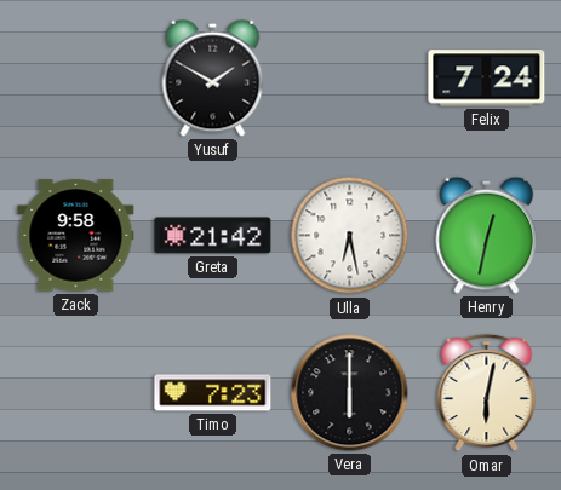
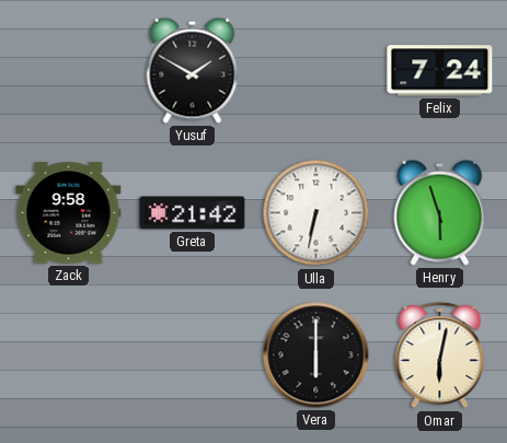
Ulla: 6:28 -> 6:32
Henry: 12:32 -> 5:57
Timo: 7:23 -> none
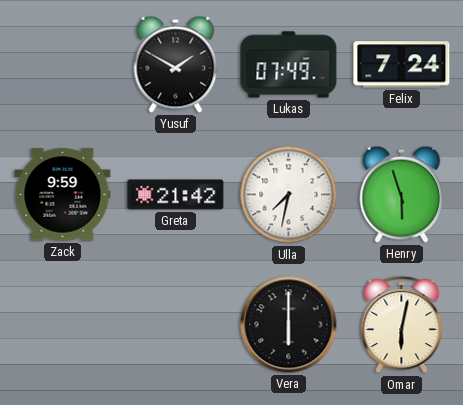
Lukas: none -> 07:49
Zack: 9:58 -> 9:59
Ulla: 6:32 -> 7:32
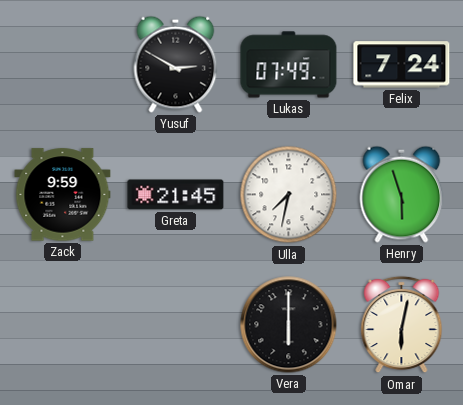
Yusuf: 1:50 -> 2:50
Greta: 21:42 -> 21:45
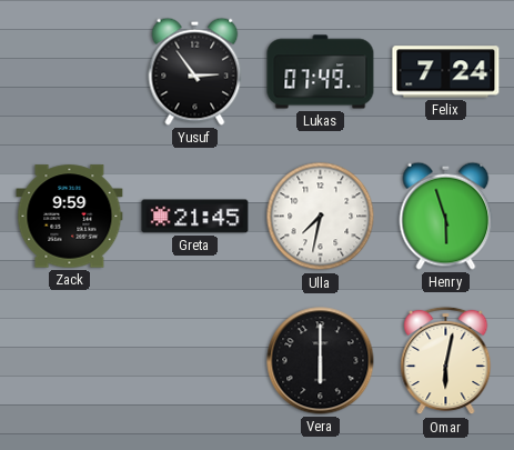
Yusuf: 2:50 -> 2:54
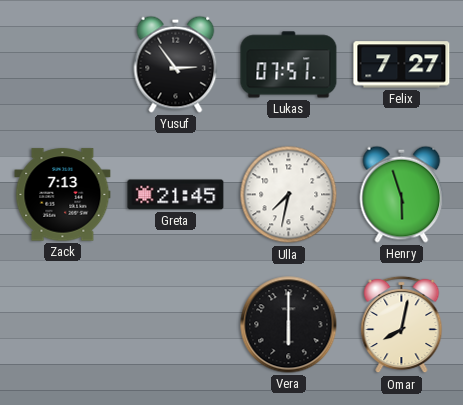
Lukas: 07:49 -> 07:51
Felix: 7:24 -> 7:27
Zack: 9:59 -> 7:13
Omar: 6:02 -> 8:02
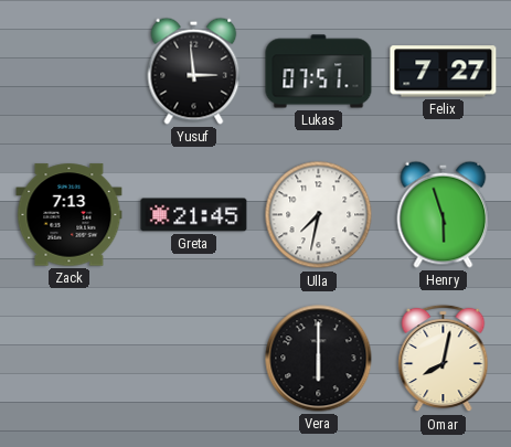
Yusuf: 2:54 -> 2:59
